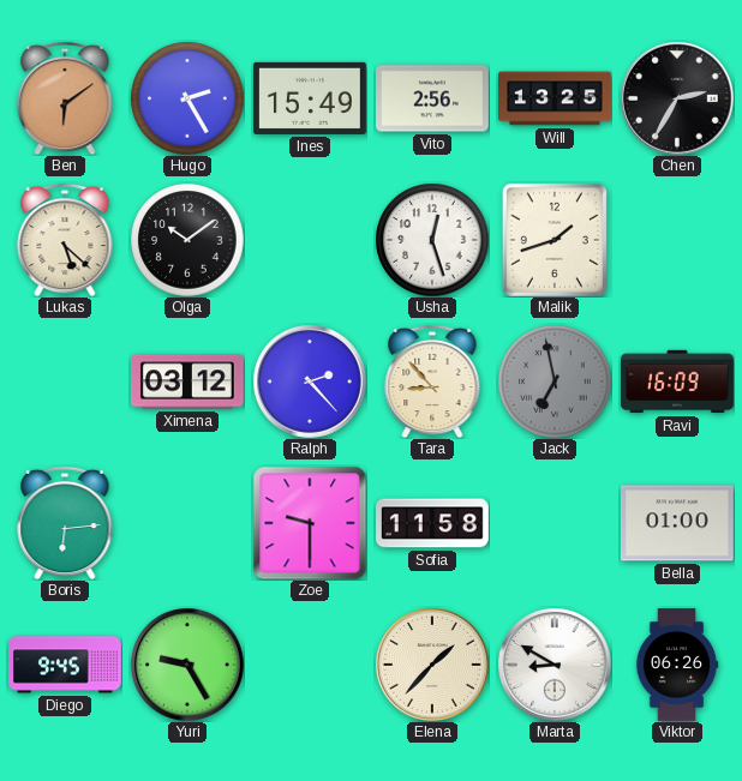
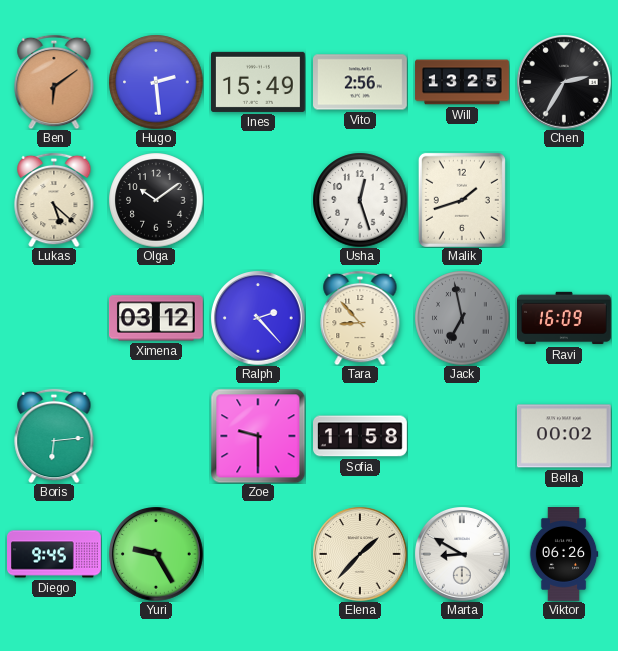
Hugo: 2:25 -> 2:29
Bella: 01:00 -> 00:02
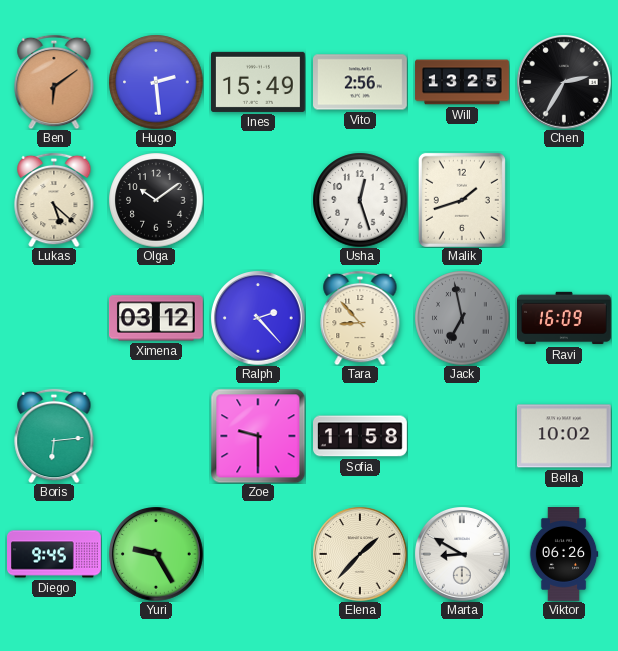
Bella: 00:02 -> 10:02
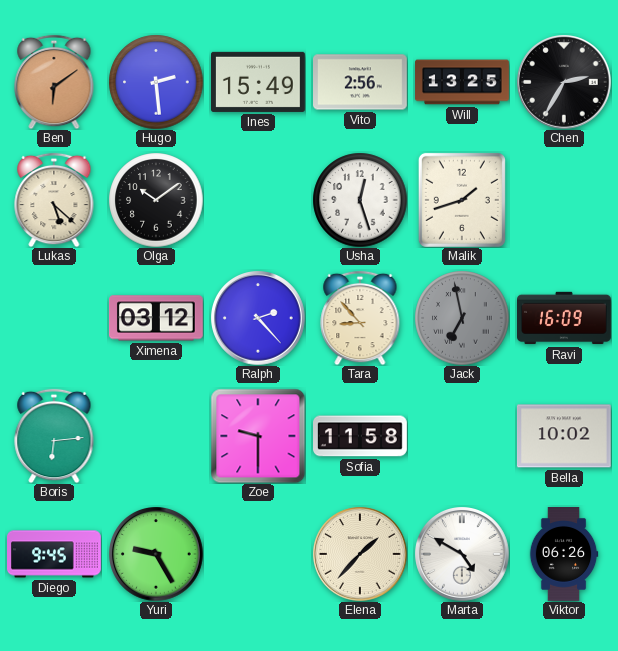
Marta: 8:50 -> 4:50
